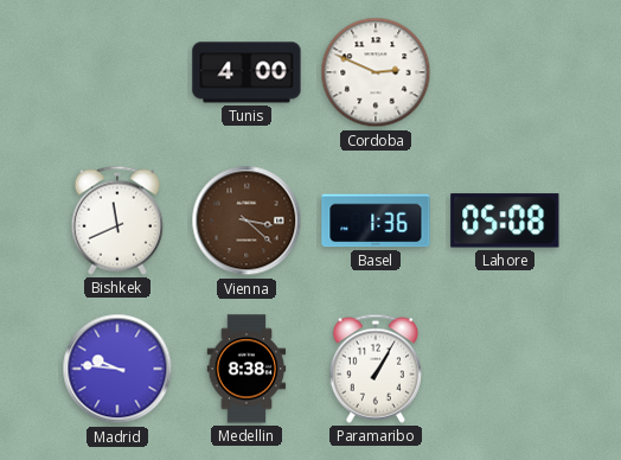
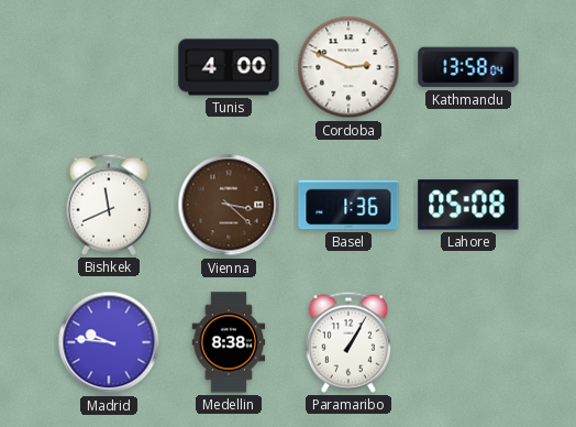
Kathmandu: none -> 13:58
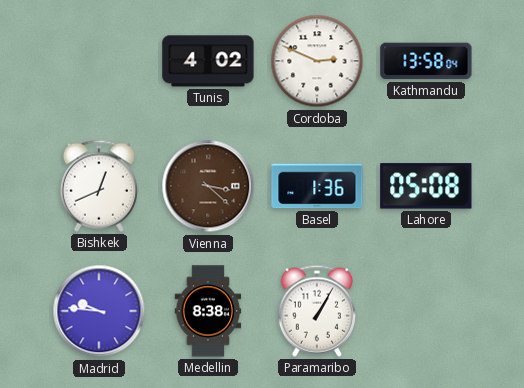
Tunis: 4:00 -> 4:02
Bishkek: 11:41 -> 12:41
